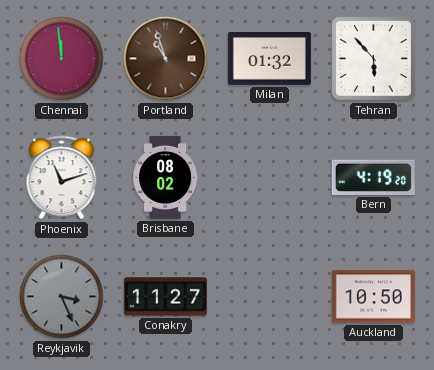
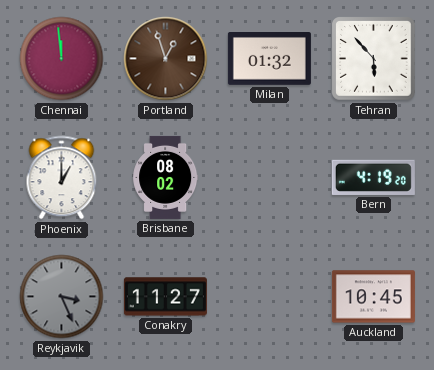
Portland: 10:57 -> 12:57
Phoenix: 11:12 -> 1:00
Auckland: 10:50 -> 10:45
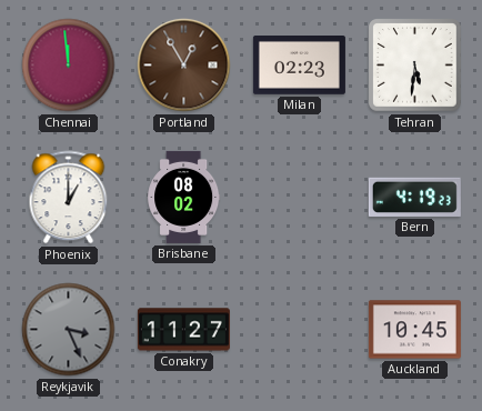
Portland: 12:57 -> 12:55
Milan: 01:32 -> 02:23
Tehran: 5:53 -> 5:31
Bern: 4:19:20 -> 4:19:23
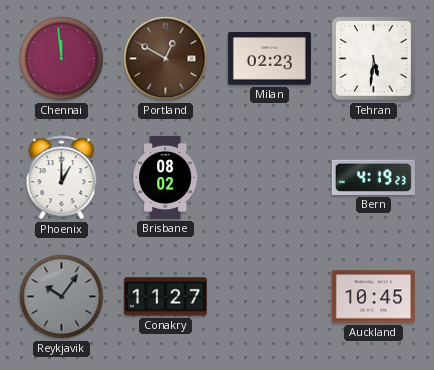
Portland: 12:55 -> 12:50
Reykjavik: 3:26 -> 10:06
